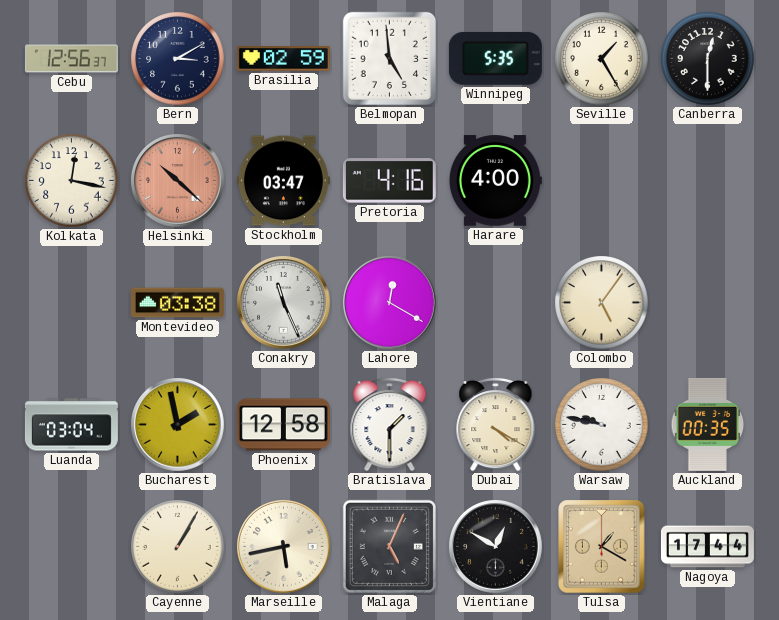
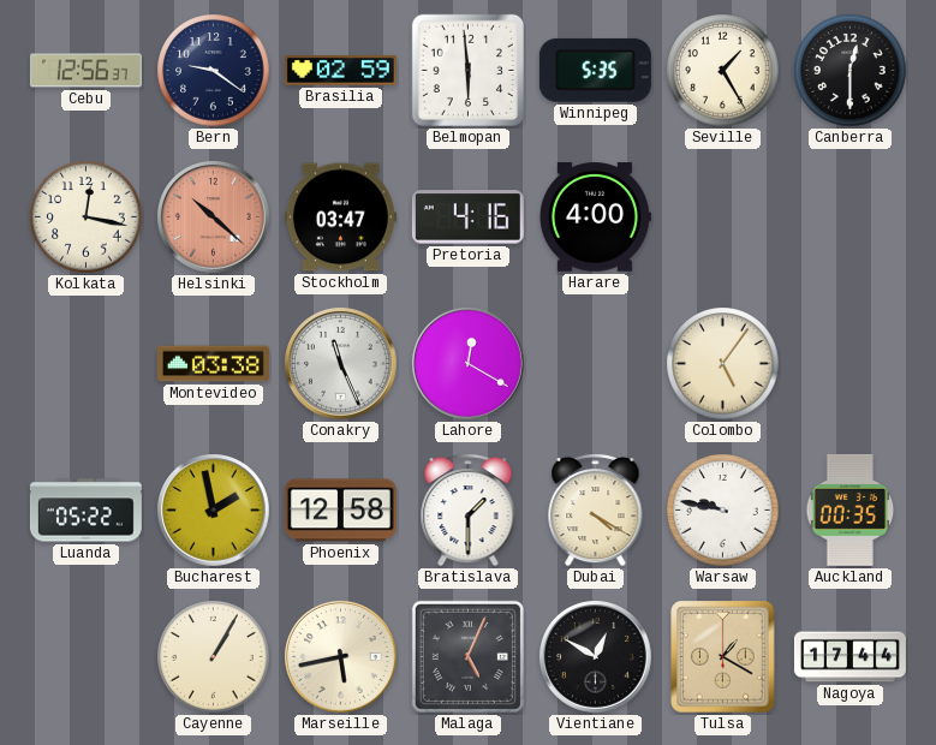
Bern: 3:10 -> 9:21
Belmopan: 4:59 -> 5:59
Luanda: 03:04 -> 05:22
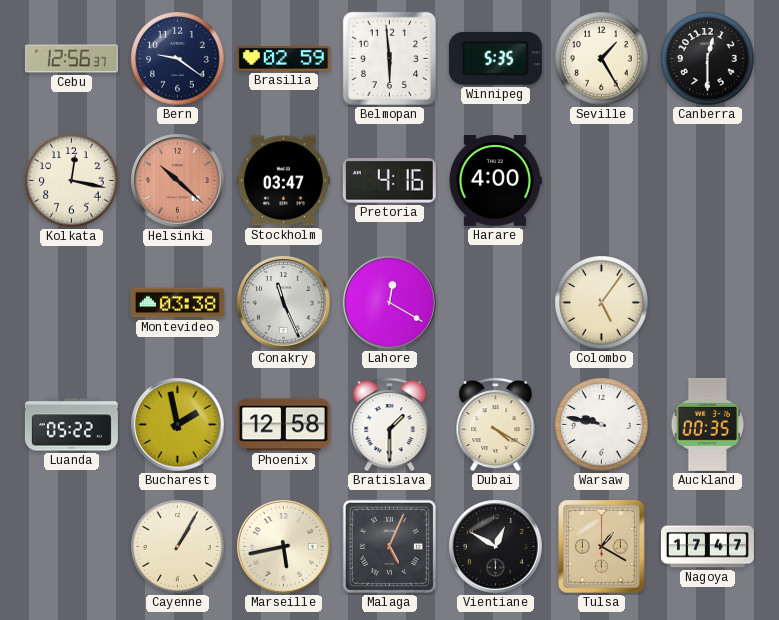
Nagoya: 17:44 -> 17:47
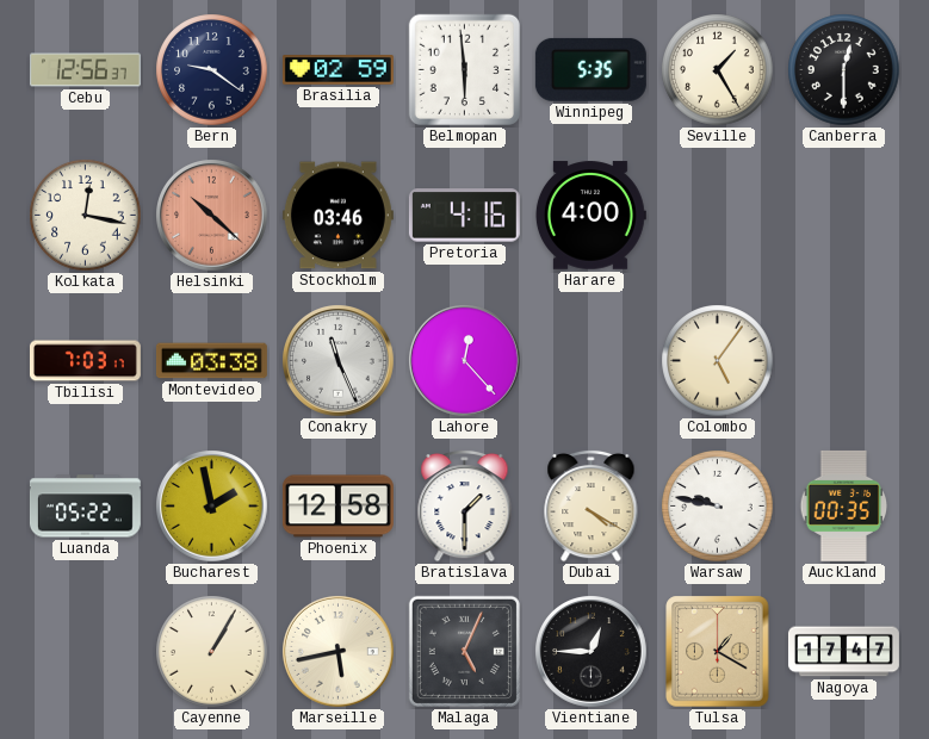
Stockholm: 03:47 -> 03:46
Tbilisi: none -> 7:03
Lahore: 12:20 -> 12:23
Vientiane: 12:50 -> 12:45
